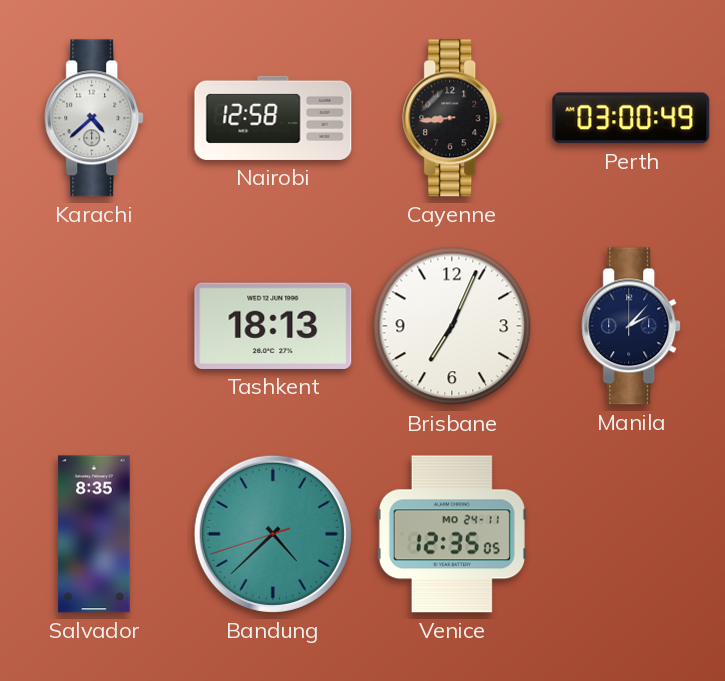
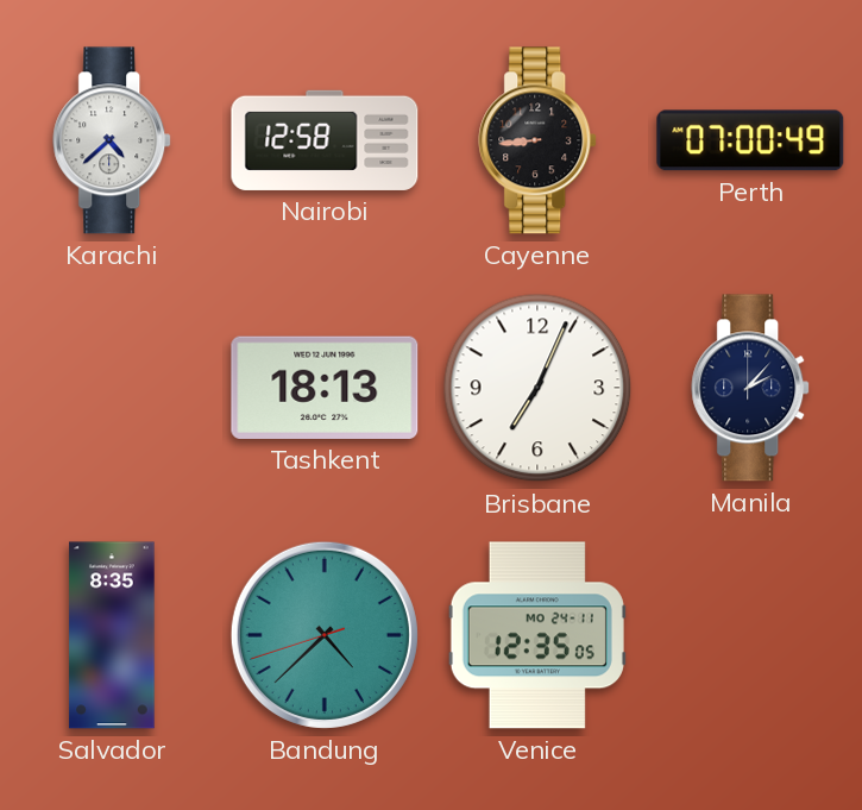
Perth: 03:00 -> 07:00
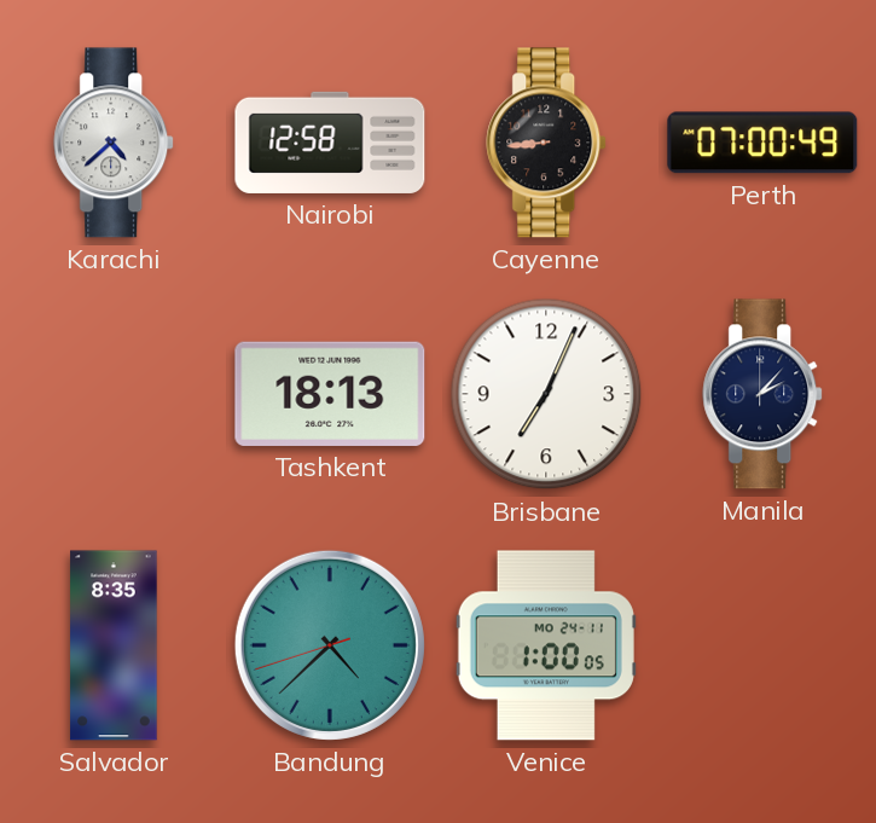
Venice: 12:35 -> 1:00
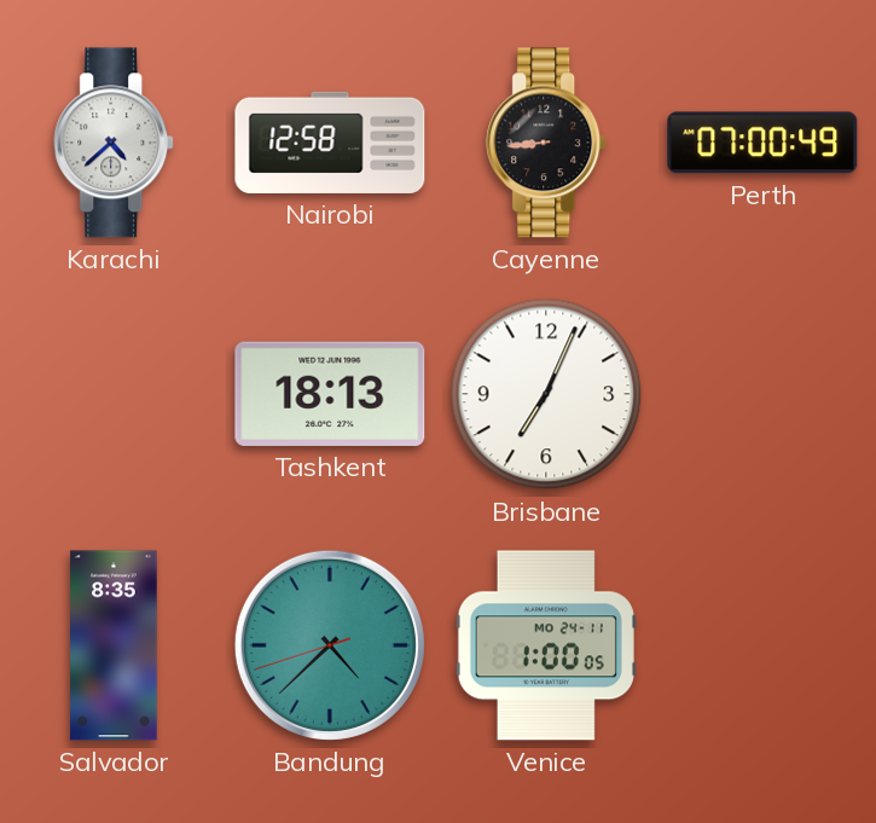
Manila: 2:07 -> none
